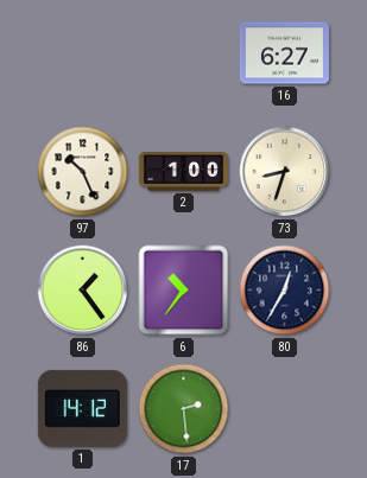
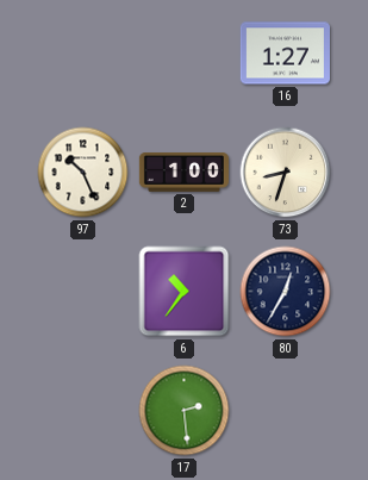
16: 6:27 -> 1:27
86: 1:24 -> none
1: 14:12 -> none
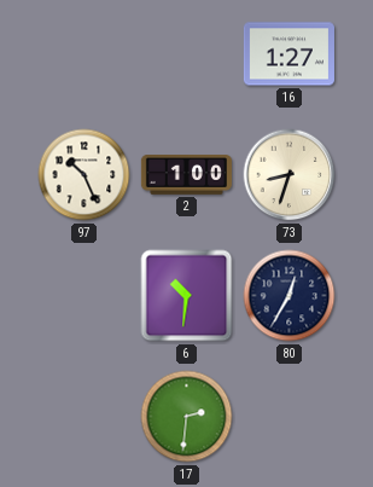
6: 10:36 -> 10:31
17: 2:29 -> 2:31
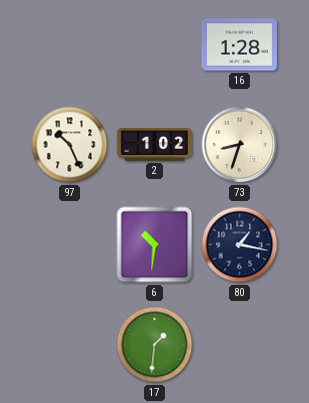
16: 1:27 -> 1:28
2: 1:00 -> 1:02
80: 12:35 -> 1:17
17: 2:31 -> 1:31
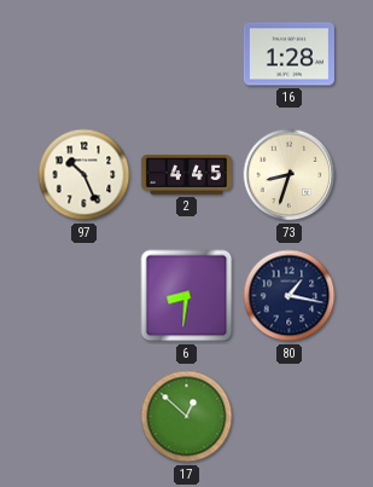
2: 1:02 -> 4:45
6: 10:31 -> 8:31
17: 1:31 -> 12:52
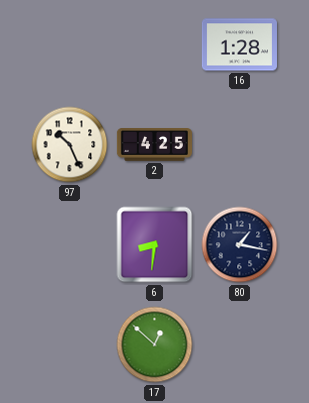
2: 4:45 -> 4:25
73: 8:33 -> none
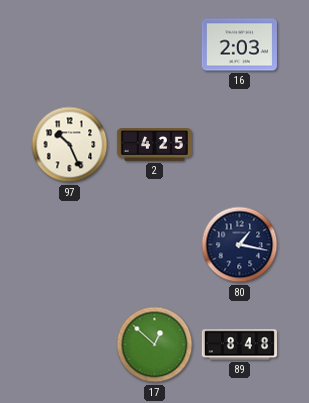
16: 1:28 -> 2:03
6: 8:31 -> none
89: none -> 8:48
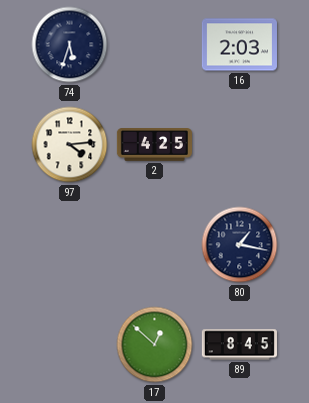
74: none -> 5:33
97: 10:26 -> 4:14
89: 8:48 -> 8:45
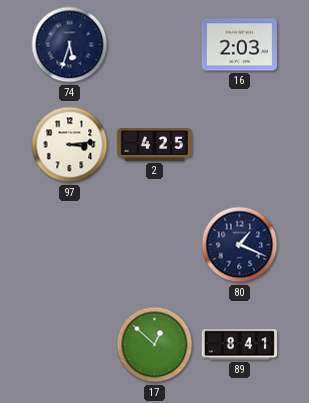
97: 4:14 -> 3:14
80: 1:17 -> 1:19
89: 8:45 -> 8:41
